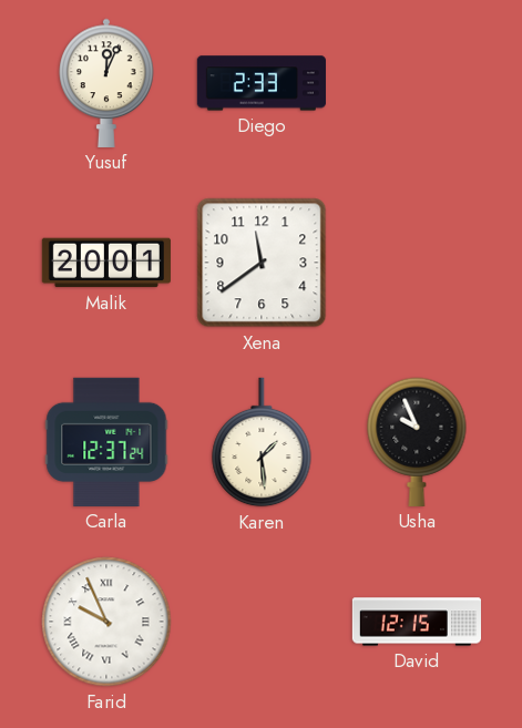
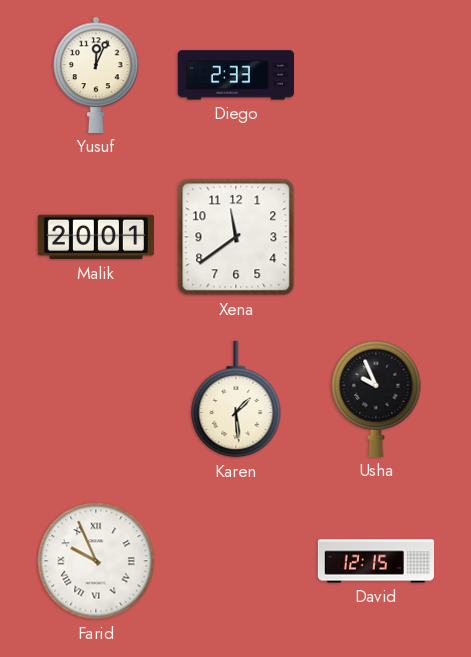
Carla: 12:37 -> none
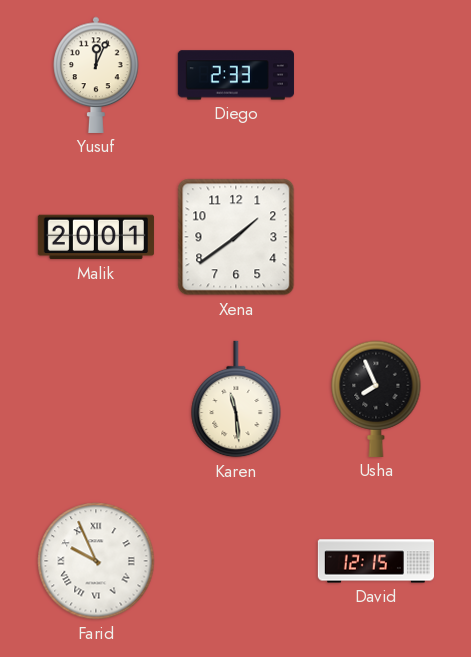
Xena: 11:39 -> 1:39
Karen: 1:29 -> 11:29
Usha: 9:56 -> 7:56
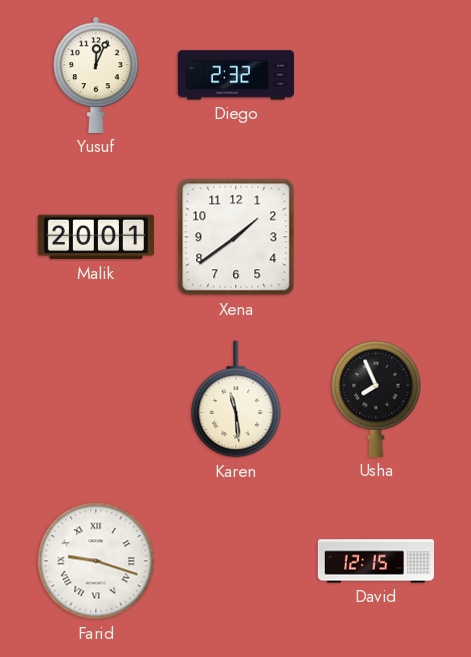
Diego: 2:33 -> 2:32
Farid: 9:56 -> 9:18
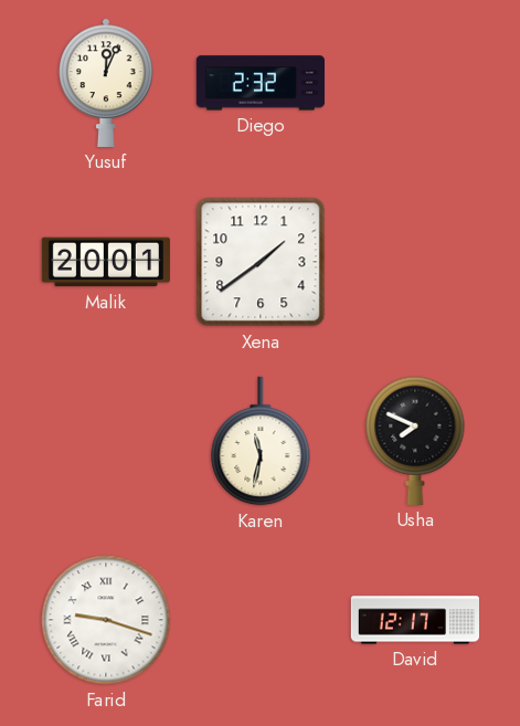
Karen: 11:29 -> 11:32
Usha: 7:56 -> 7:49
David: 12:15 -> 12:17
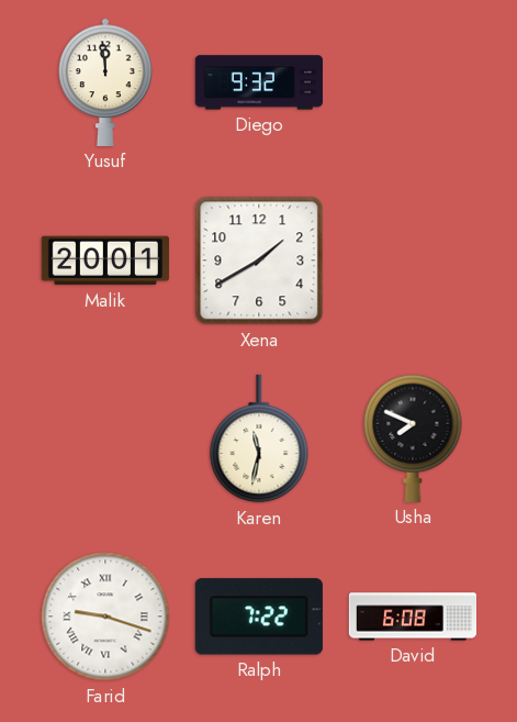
Yusuf: 12:04 -> 11:59
Diego: 2:32 -> 9:32
Xena: 1:39 -> 1:40
Ralph: none -> 7:22
David: 12:17 -> 6:08
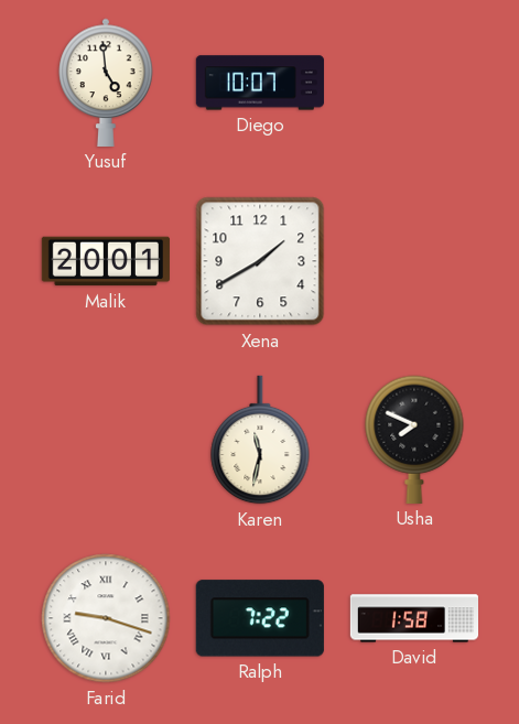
Yusuf: 11:59 -> 4:59
Diego: 9:32 -> 10:07
David: 6:08 -> 1:58
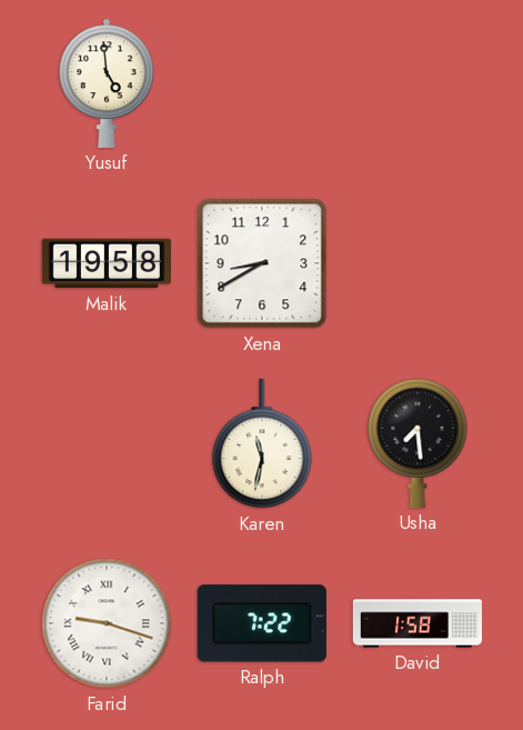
Diego: 10:07 -> none
Malik: 20:01 -> 19:58
Xena: 1:40 -> 8:40
Usha: 7:49 -> 7:29
